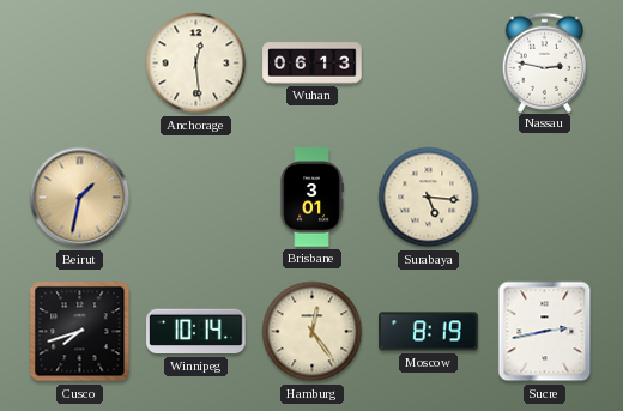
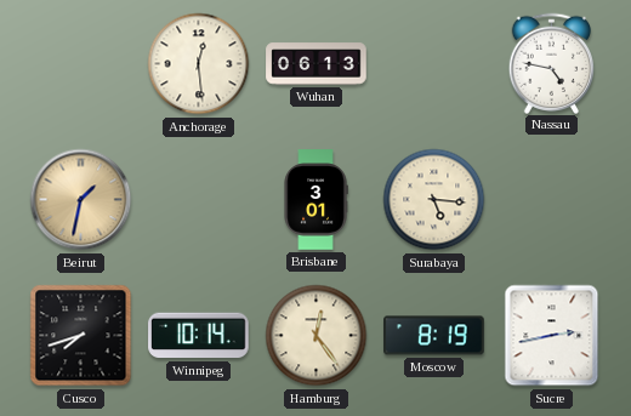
Nassau: 2:47 -> 4:47
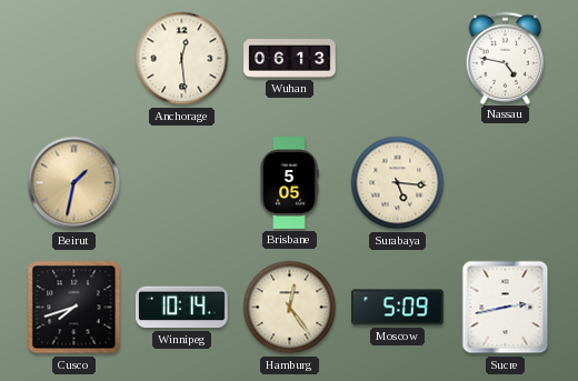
Brisbane: 3:01 -> 5:05
Moscow: 8:19 -> 5:09
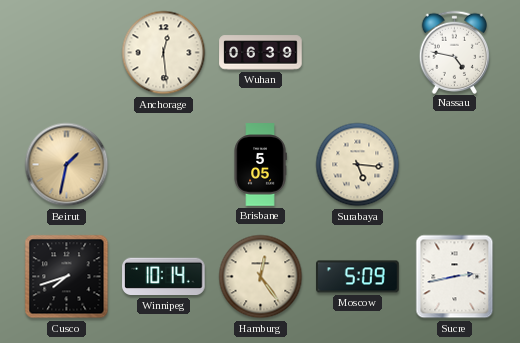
Wuhan: 06:13 -> 06:39
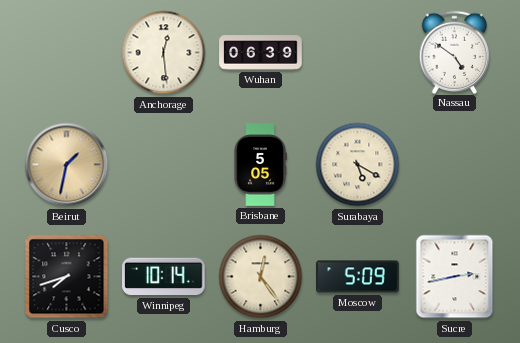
Nassau: 4:47 -> 4:51
Surabaya: 5:16 -> 5:20
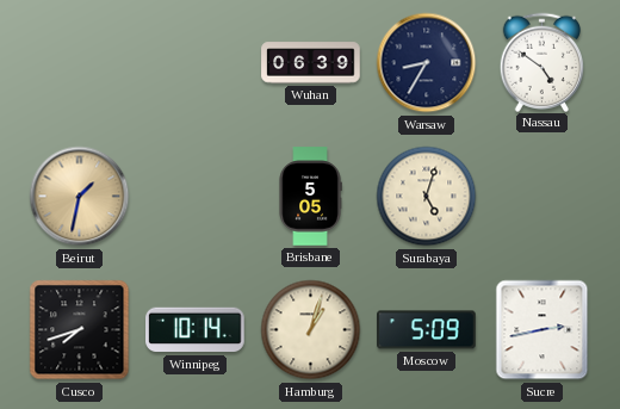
Anchorage: 12:29 -> none
Warsaw: none -> 8:35
Surabaya: 5:20 -> 5:03
Hamburg: 12:24 -> 1:03
